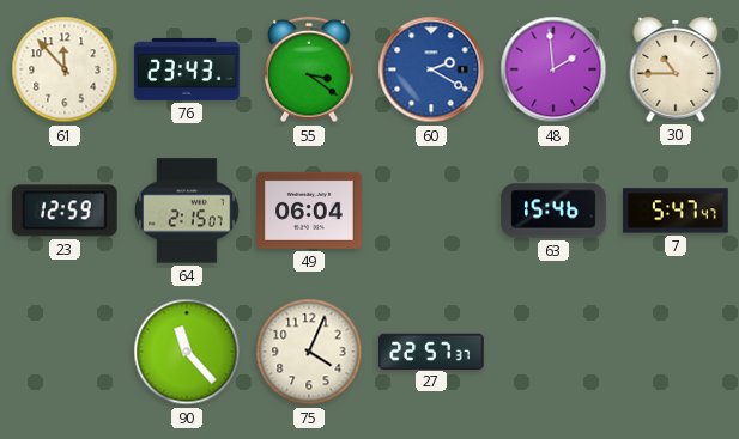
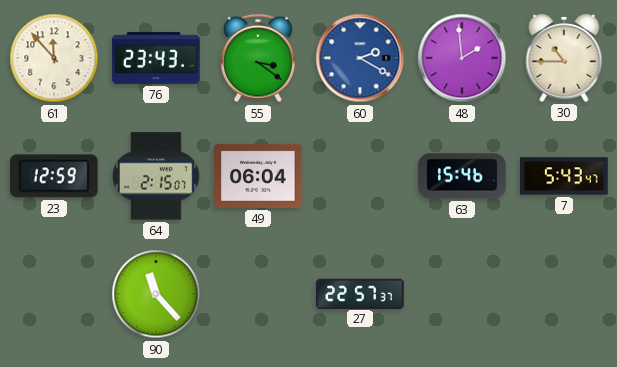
7: 5:47 -> 5:43
75: 4:04 -> none
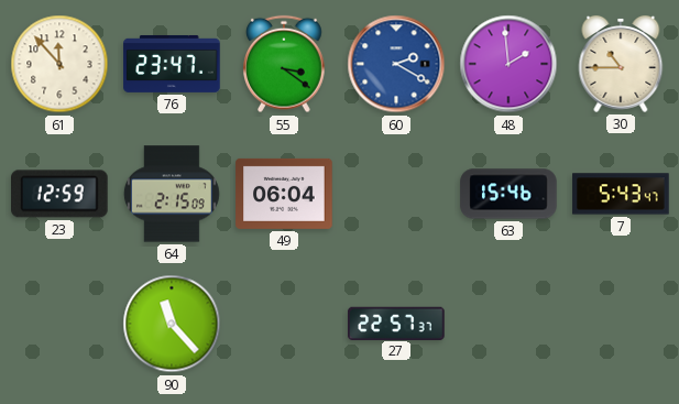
76: 23:43 -> 23:47
64: 2:15:07 -> 2:15:09
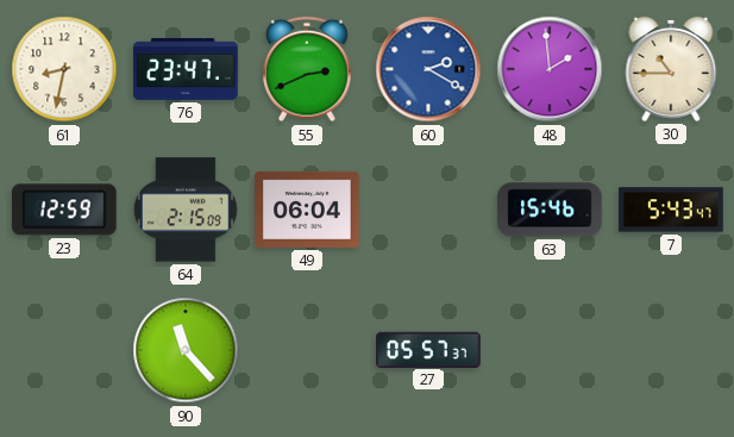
61: 11:53 -> 8:32
55: 3:21 -> 2:41
27: 22:57 -> 05:57
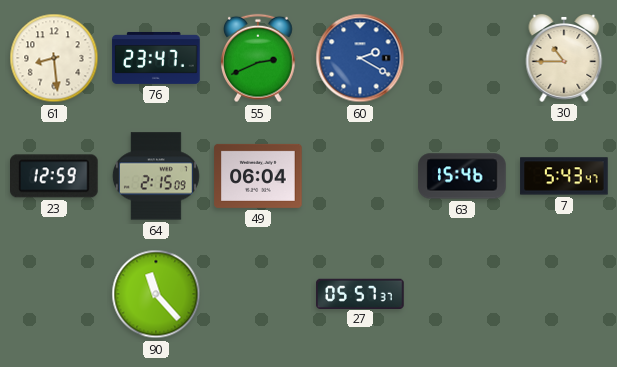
61: 8:32 -> 8:29
48: 1:59 -> none
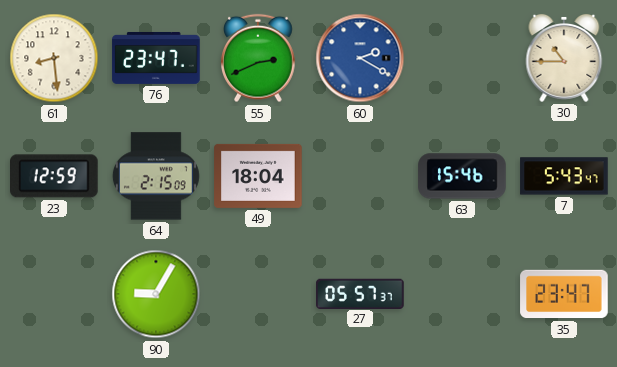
49: 06:04 -> 18:04
90: 11:23 -> 9:05
35: none -> 23:47
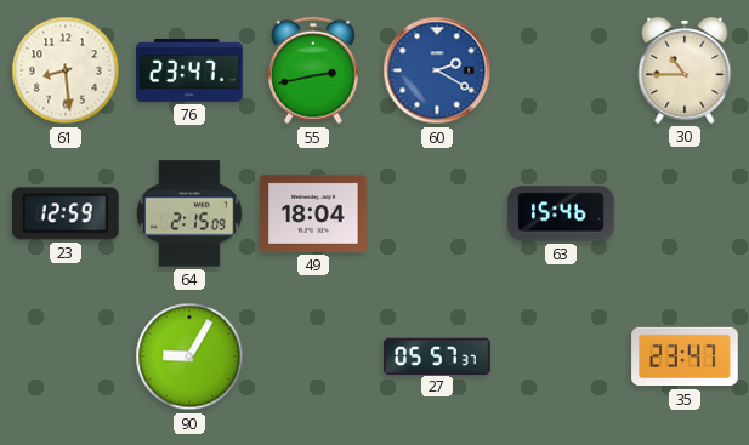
55: 2:41 -> 2:43
7: 5:43 -> none
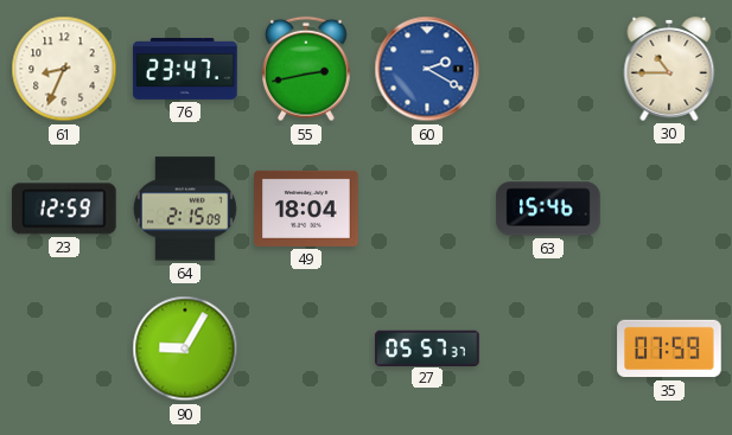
61: 8:29 -> 8:34
35: 23:47 -> 07:59
